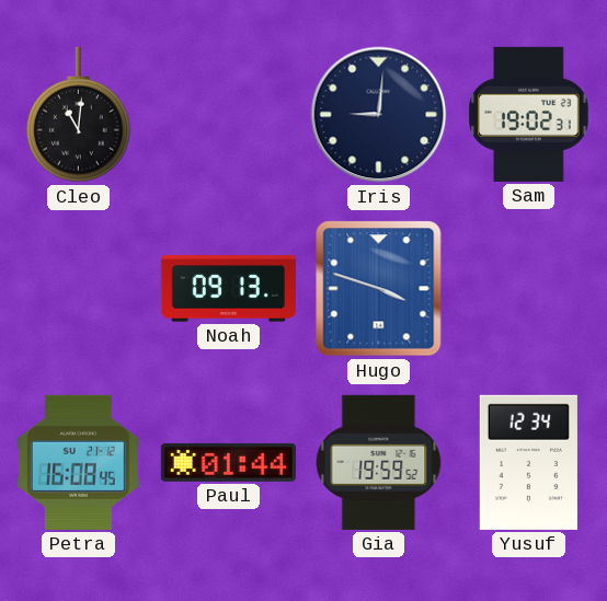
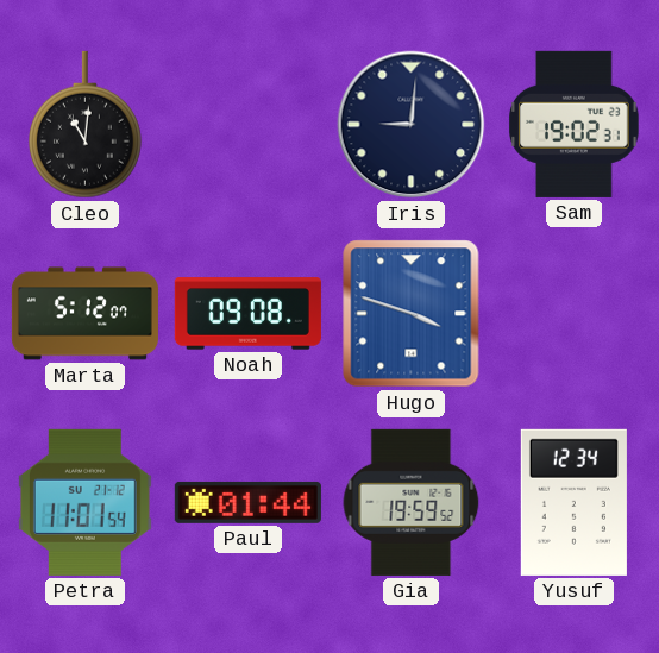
Marta: none -> 5:12
Noah: 09:13 -> 09:08
Petra: 16:08 -> 11:01
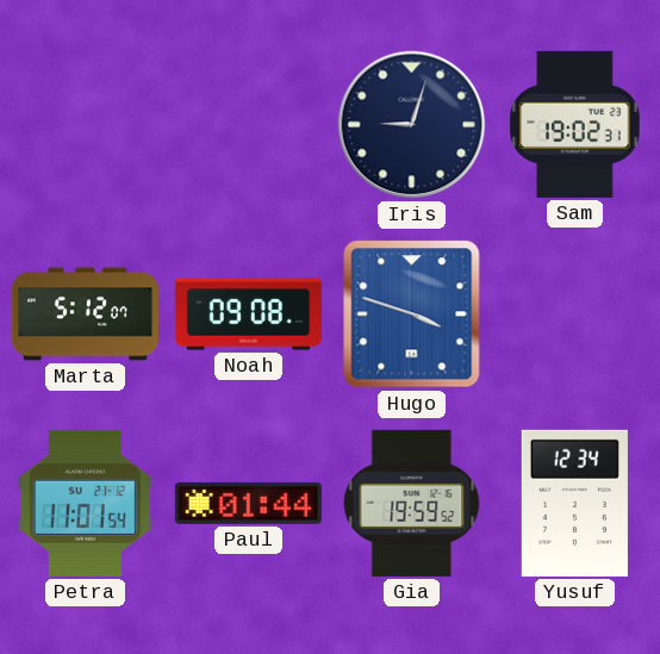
Cleo: 11:01 -> none
Iris: 9:01 -> 9:03
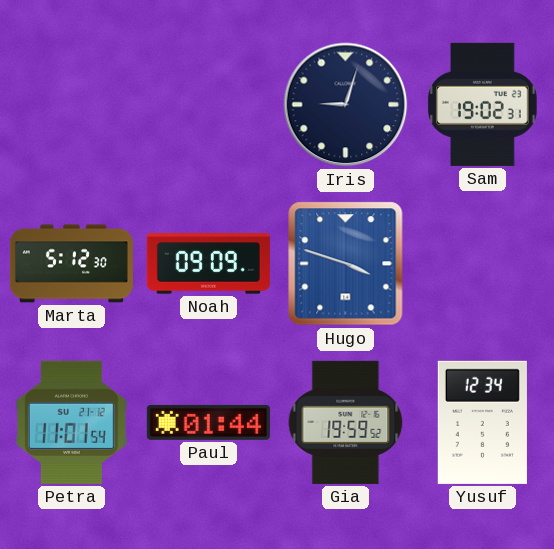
Marta: 5:12:07 -> 5:12:30
Noah: 09:08 -> 09:09
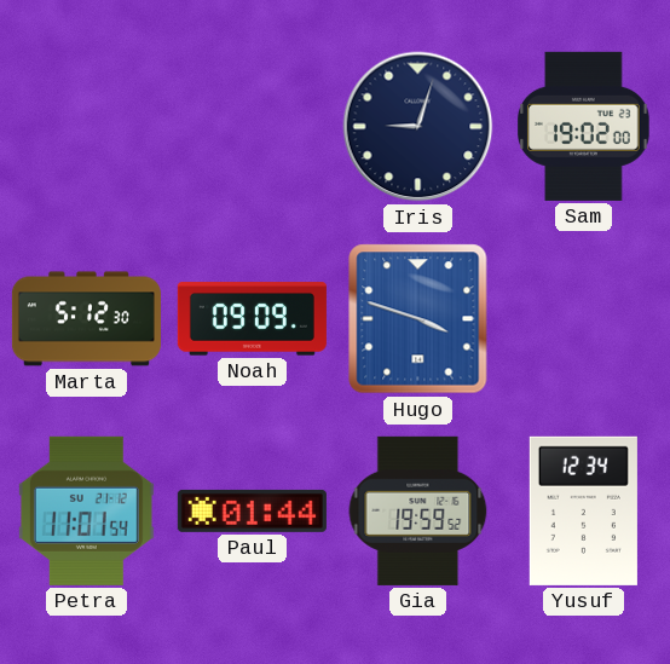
Sam: 19:02:31 -> 19:02:00
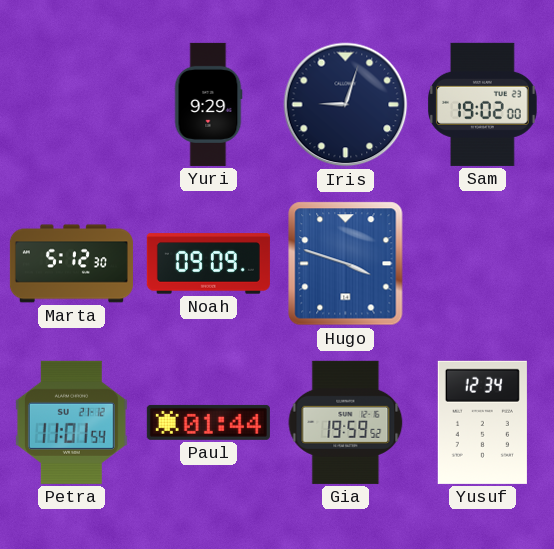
Yuri: none -> 9:29
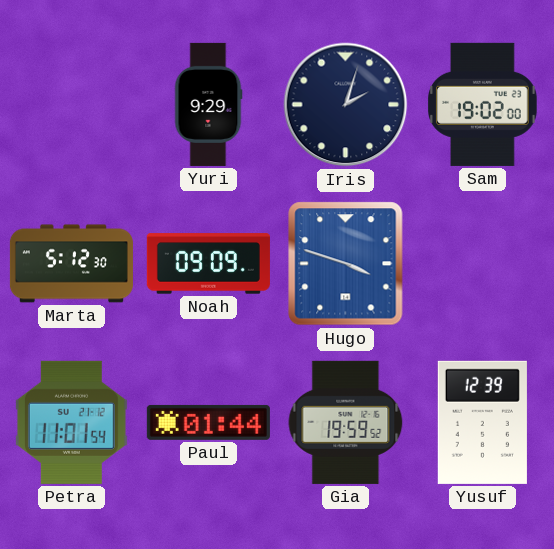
Iris: 9:03 -> 2:03
Yusuf: 12:34 -> 12:39
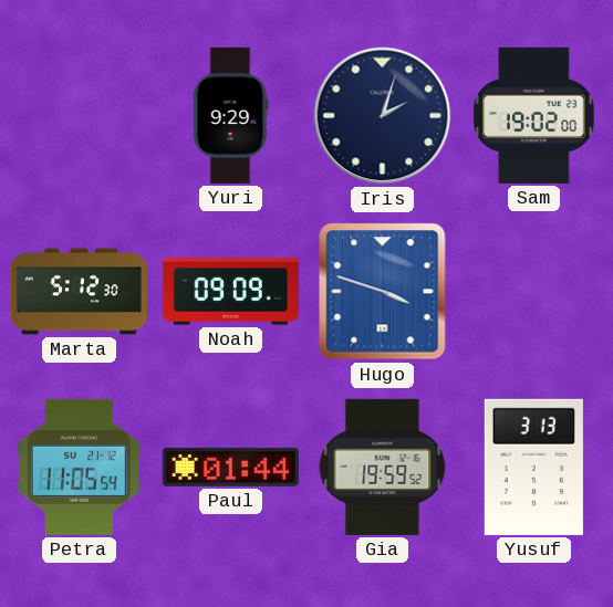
Petra: 11:01 -> 11:05
Yusuf: 12:39 -> 3:13
